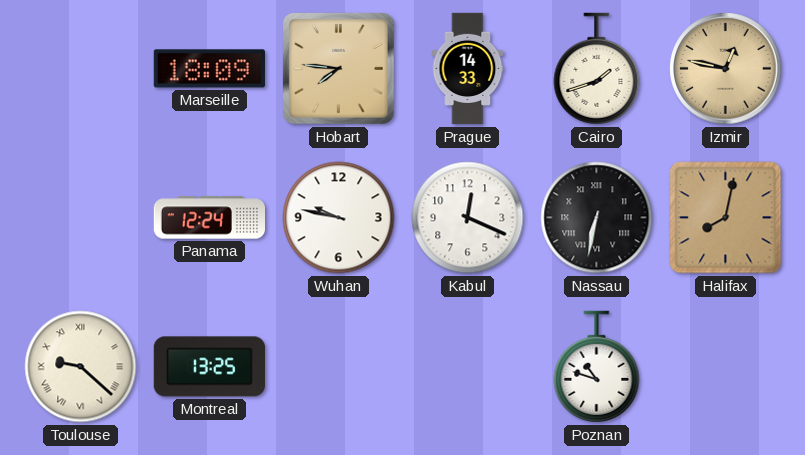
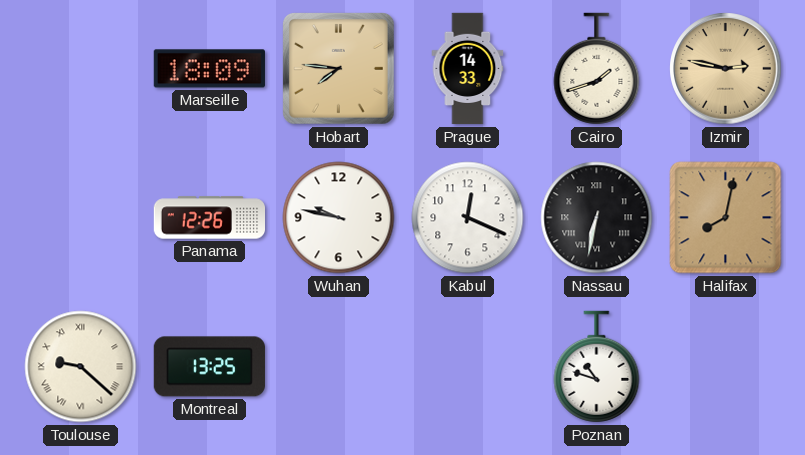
Izmir: 12:47 -> 2:47
Panama: 12:24 -> 12:26
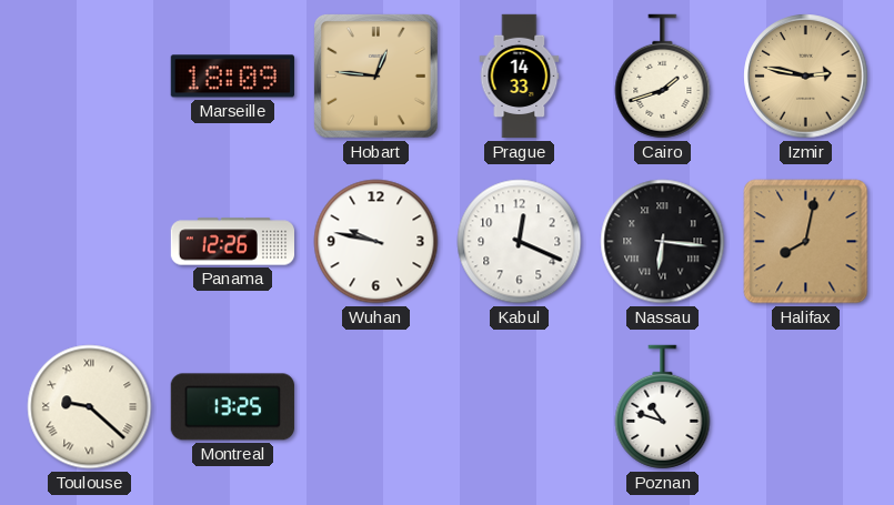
Hobart: 7:46 -> 12:46
Nassau: 6:32 -> 6:16
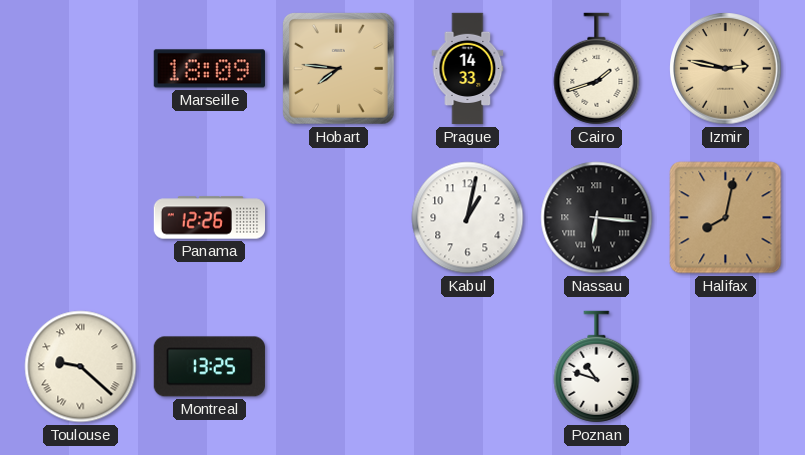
Hobart: 12:46 -> 7:46
Wuhan: 9:47 -> none
Kabul: 12:19 -> 1:02
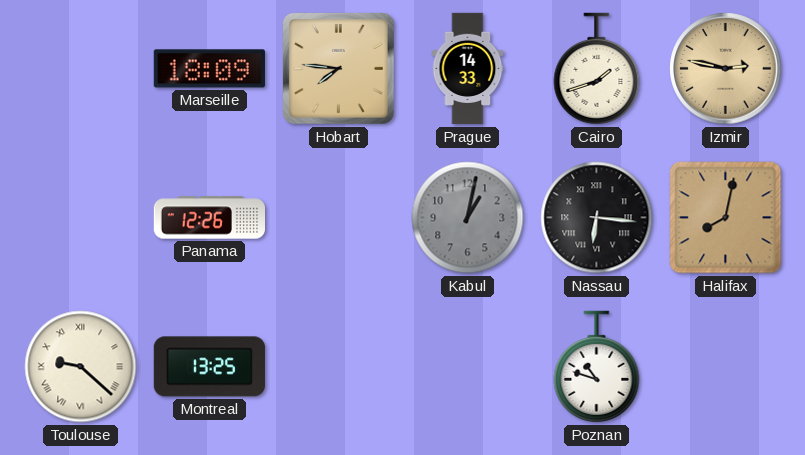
Kabul dial: white -> grey
